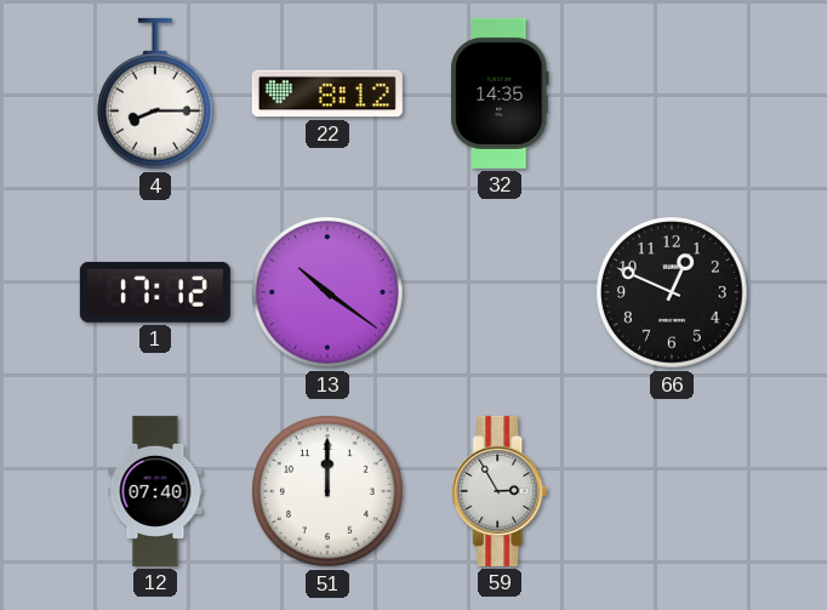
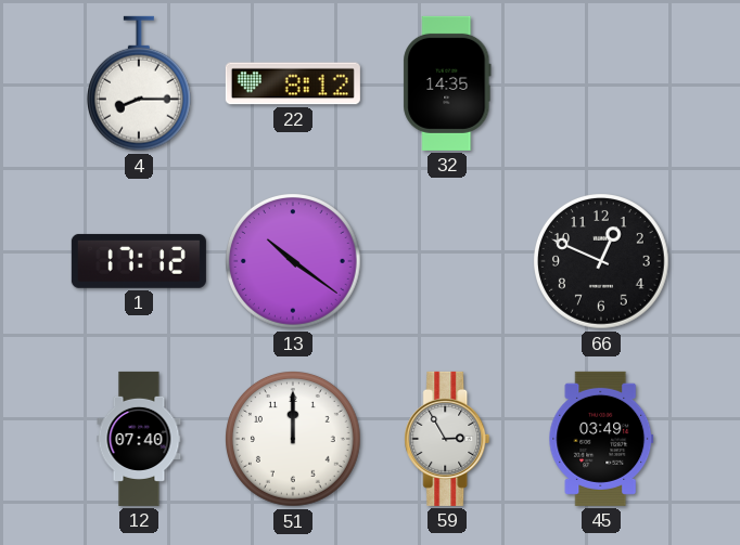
45: none -> 03:49
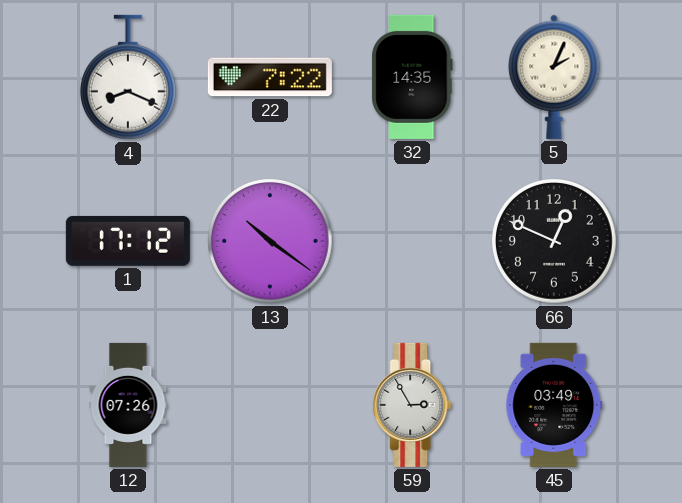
4: 8:15 -> 8:19
22: 8:12 -> 7:22
5: none -> 2:04
12: 07:40 -> 07:26
51: 12:00 -> none
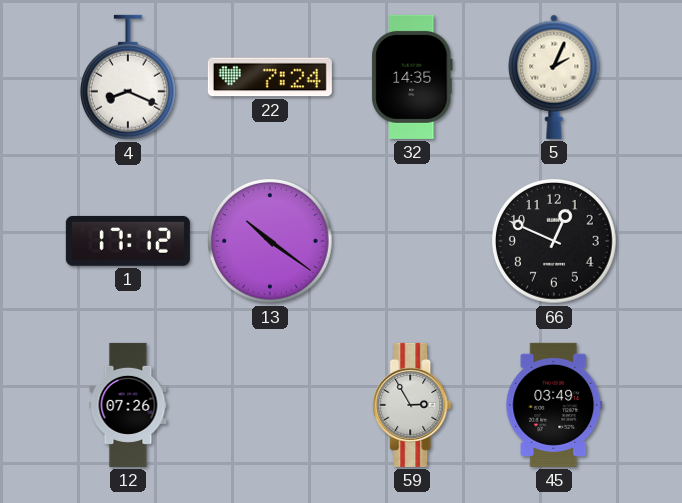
22: 7:22 -> 7:24
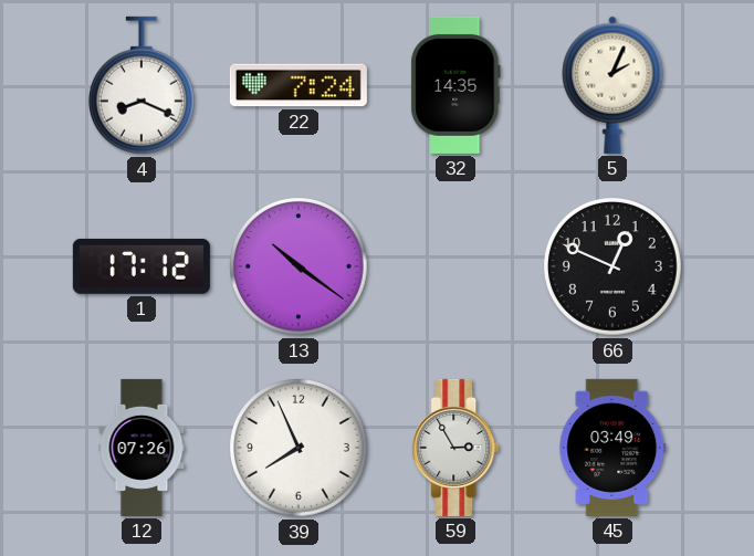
39: none -> 7:56
